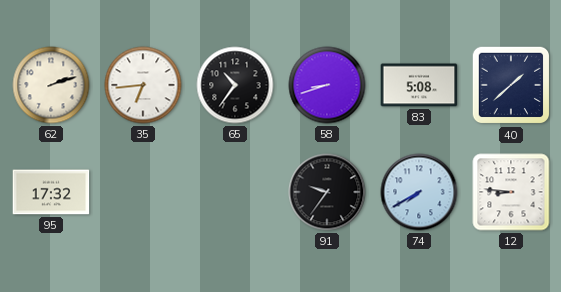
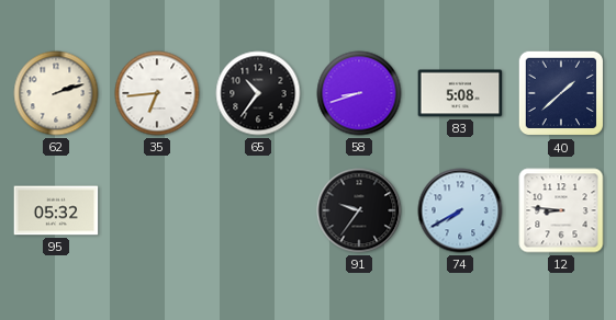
95: 17:32 -> 05:32
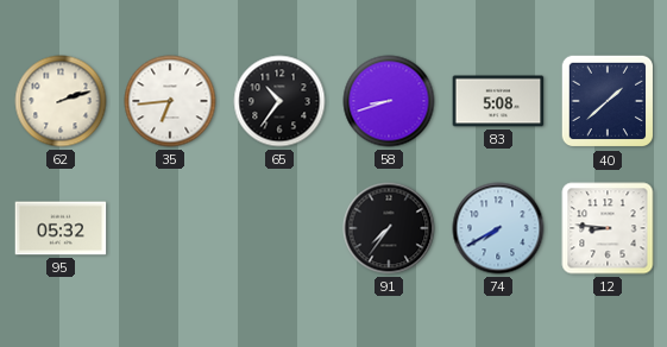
91: 9:36 -> 7:36
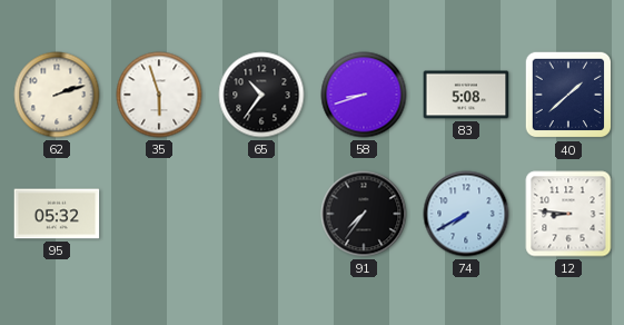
35: 6:44 -> 5:57
